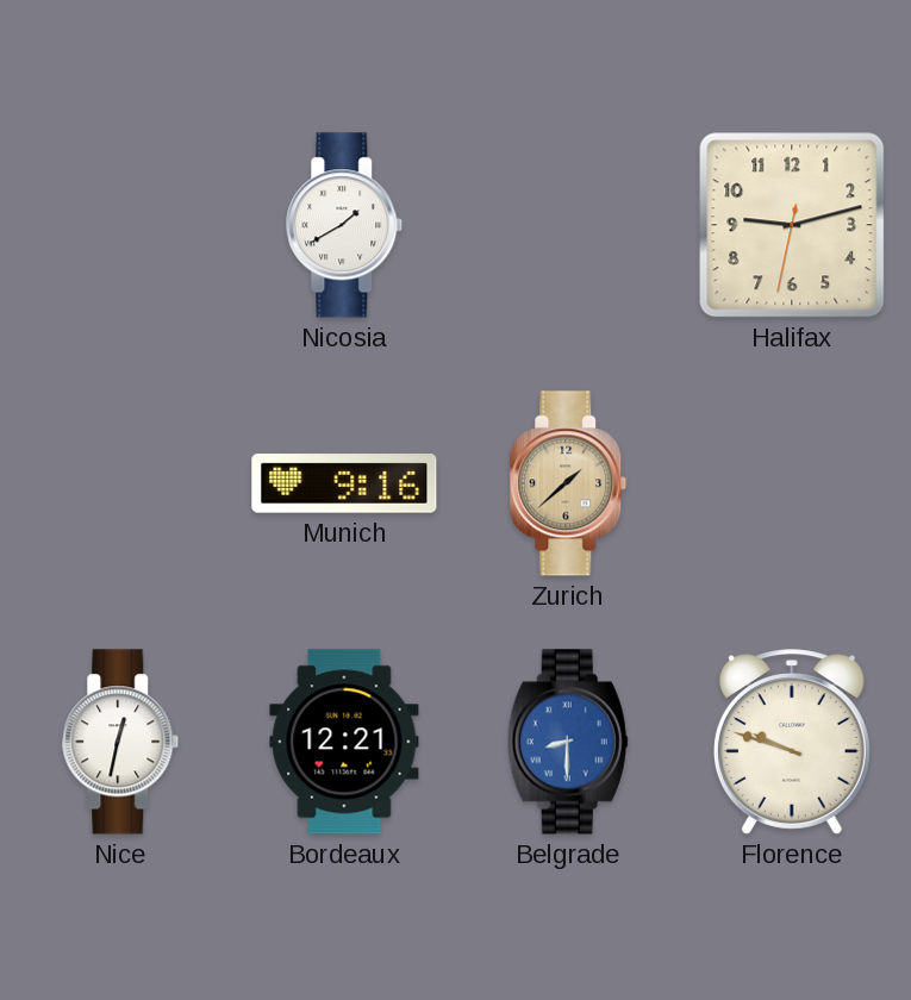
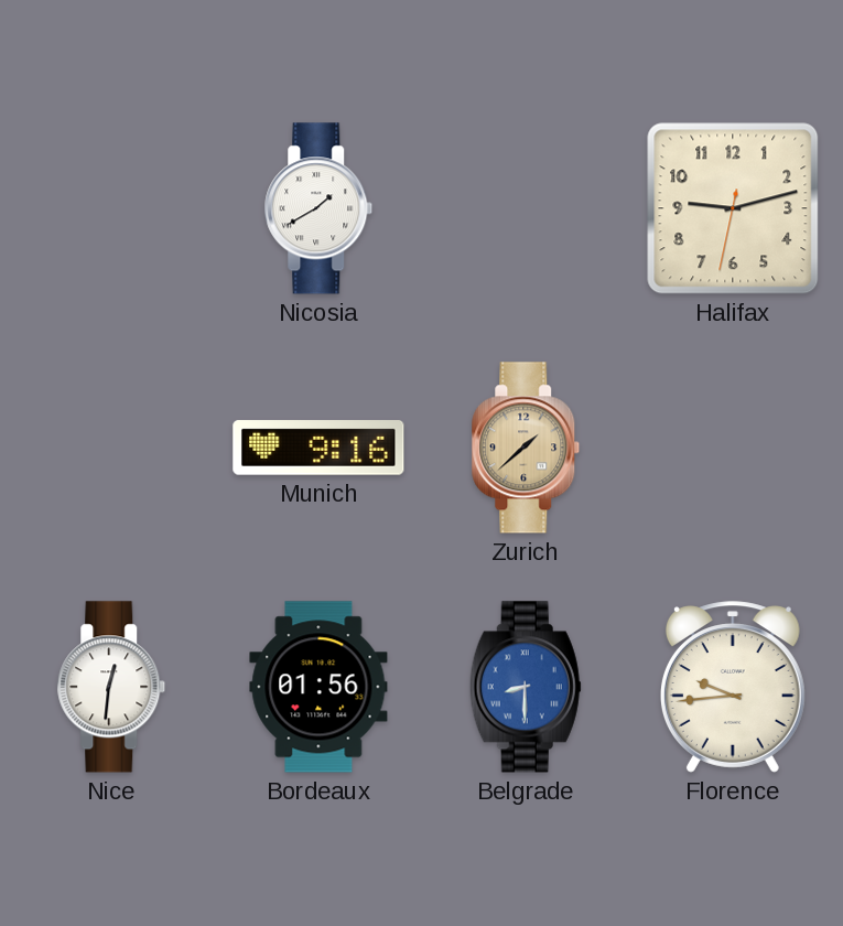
Nice: 12:32 -> 12:31
Bordeaux: 12:21 -> 01:56
Florence: 9:48 -> 9:44
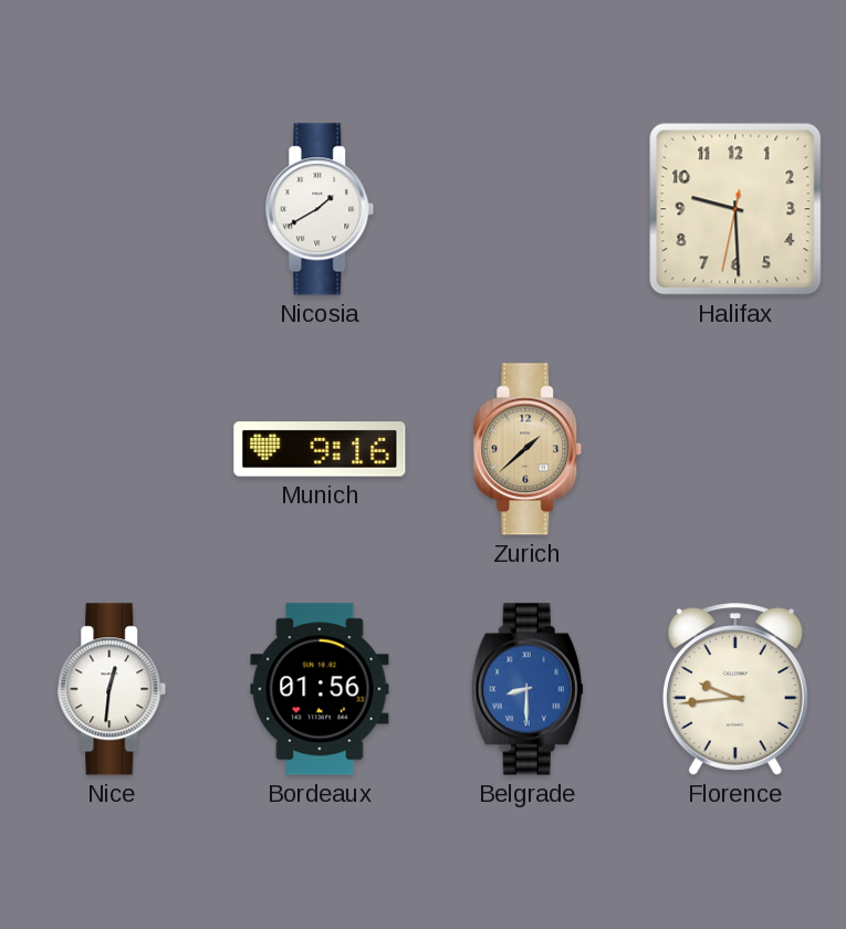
Halifax: 9:12 -> 9:29
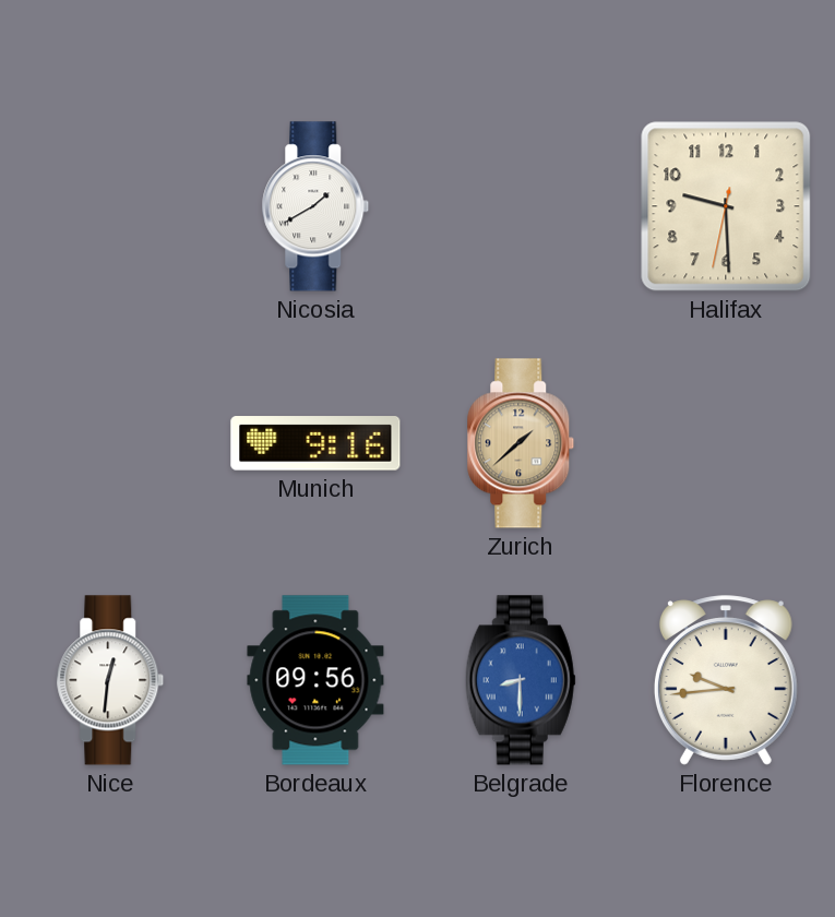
Bordeaux: 01:56 -> 09:56
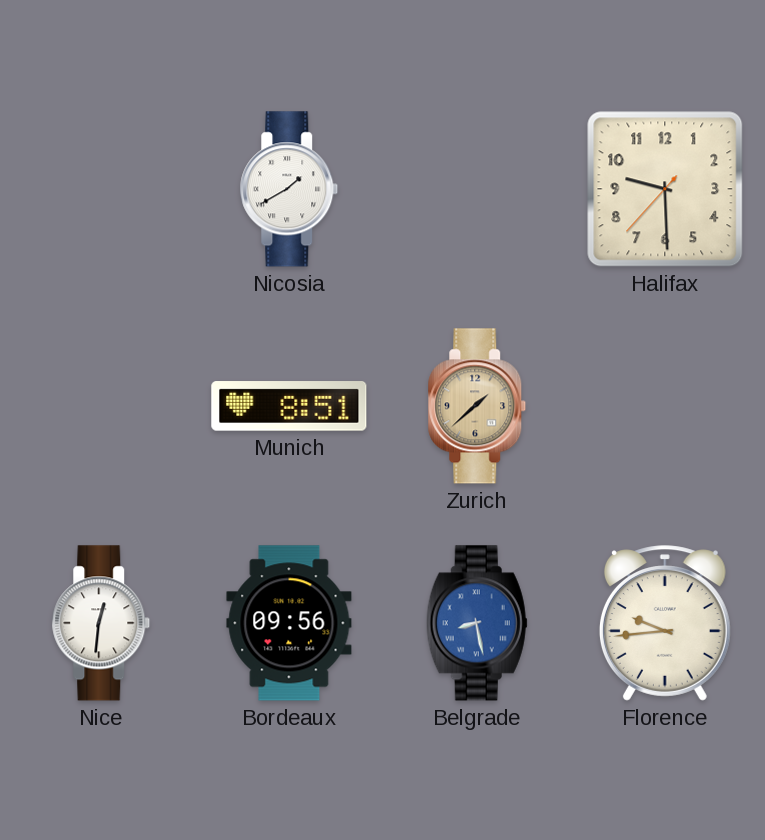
Halifax: 9:29:32 -> 9:29:37
Munich: 9:16 -> 8:51
Belgrade: 8:30 -> 8:28
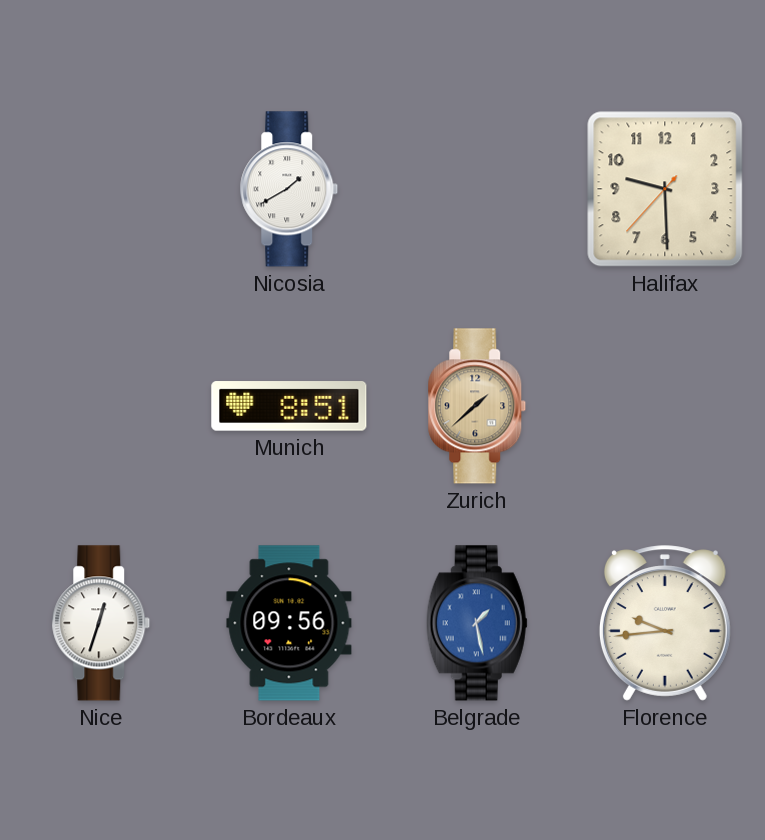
Nice: 12:31 -> 12:33
Belgrade: 8:28 -> 1:28
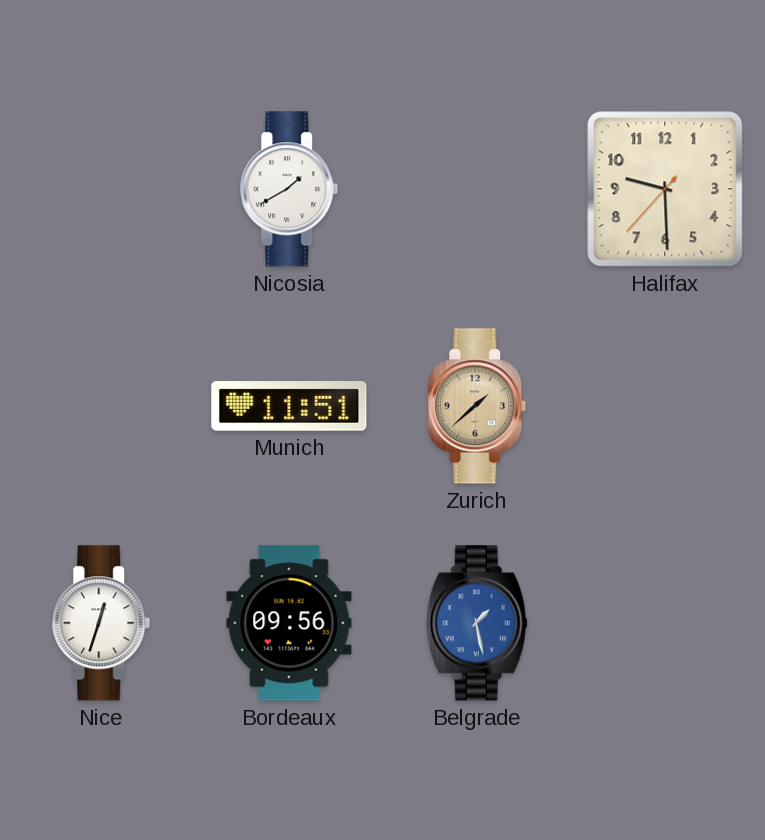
Munich: 8:51 -> 11:51
Florence: 9:44 -> none
